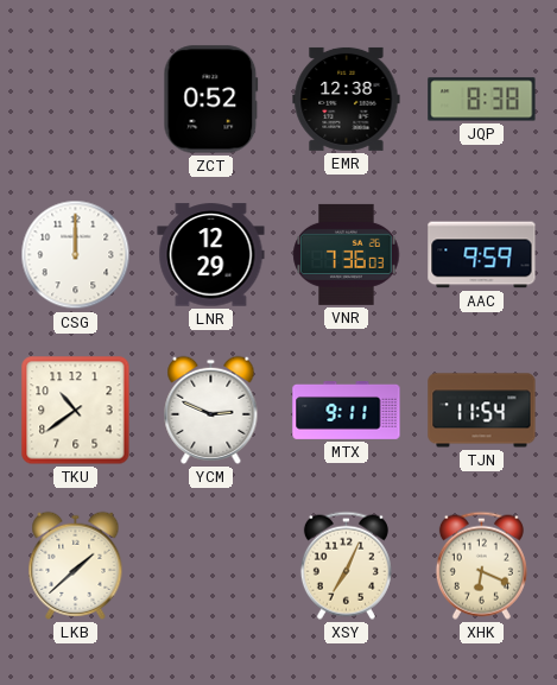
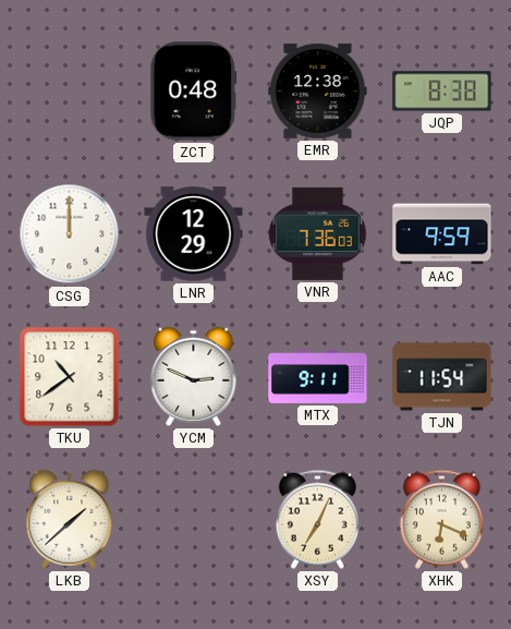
ZCT: 0:52 -> 0:48
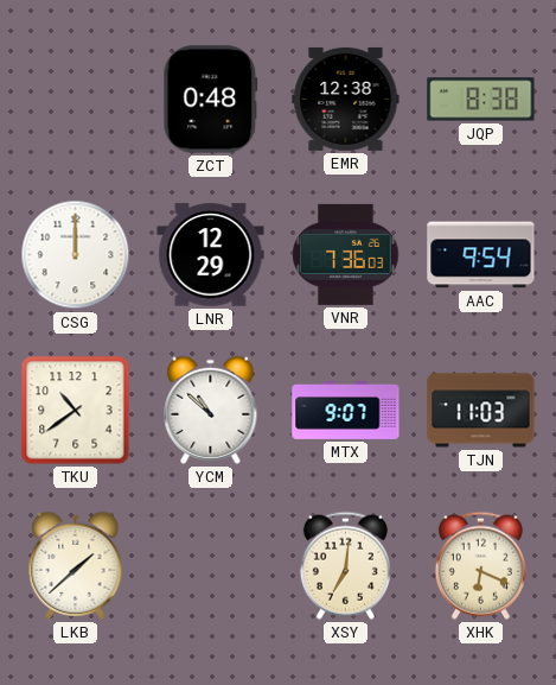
AAC: 9:59 -> 9:54
YCM: 2:49 -> 10:52
MTX: 9:11 -> 9:07
TJN: 11:54 -> 11:03
XSY: 7:04 -> 7:01
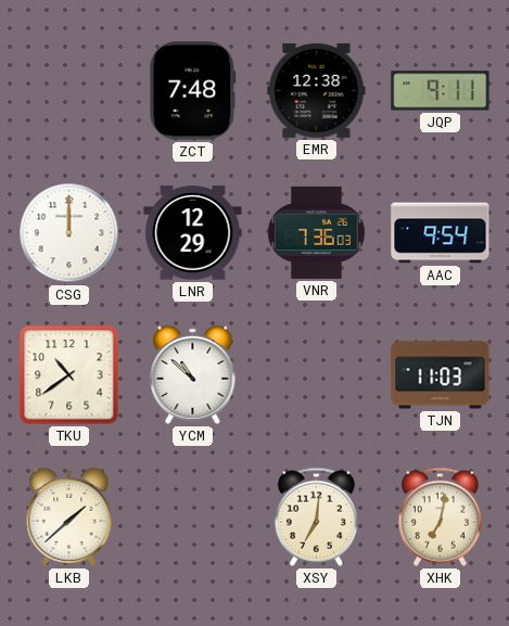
ZCT: 0:48 -> 7:48
JQP: 8:38 -> 9:11
MTX: 9:07 -> none
XHK: 6:19 -> 7:02
